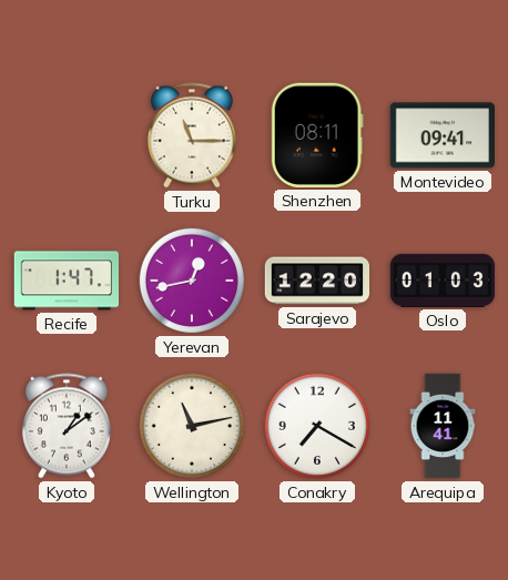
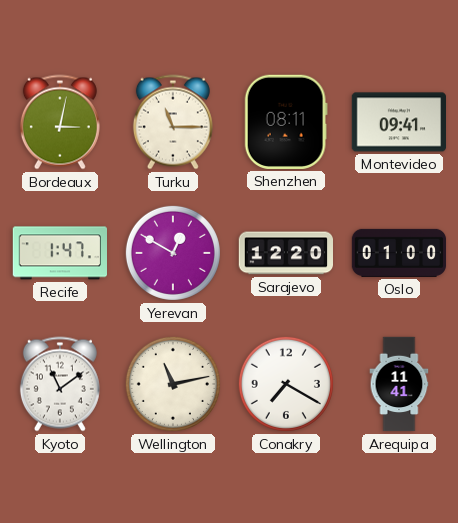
Bordeaux: none -> 3:02
Yerevan: 12:43 -> 12:50
Oslo: 01:03 -> 01:00
Kyoto: 1:09 -> 11:09
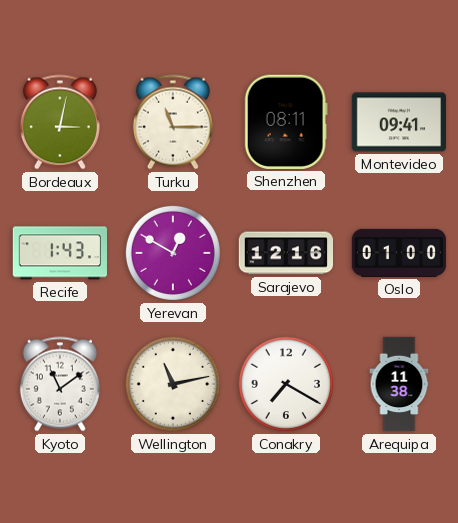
Recife: 1:47 -> 1:43
Sarajevo: 12:20 -> 12:16
Arequipa: 11:41 -> 11:38
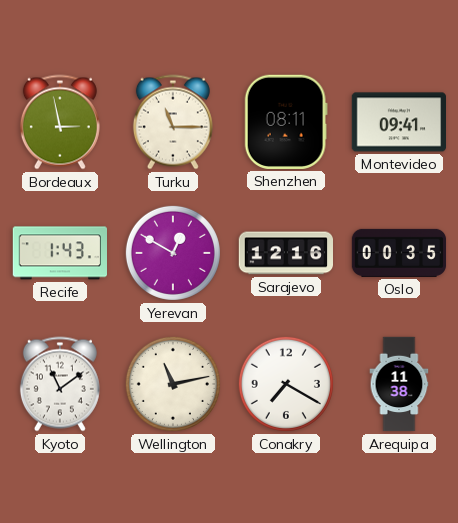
Bordeaux: 3:02 -> 2:58
Oslo: 01:00 -> 00:35
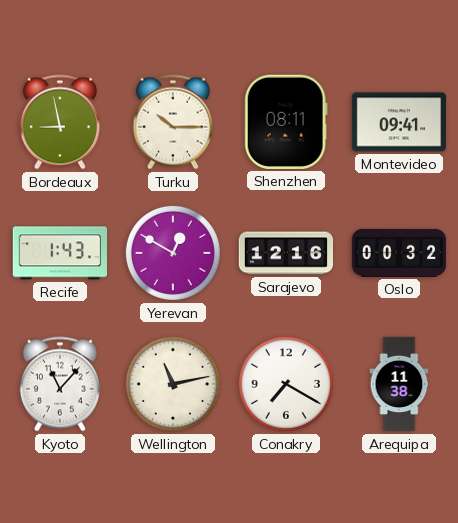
Bordeaux: 2:58 -> 8:58
Turku: 11:15 -> 10:15
Oslo: 00:35 -> 00:32
Kyoto: 11:09 -> 11:07
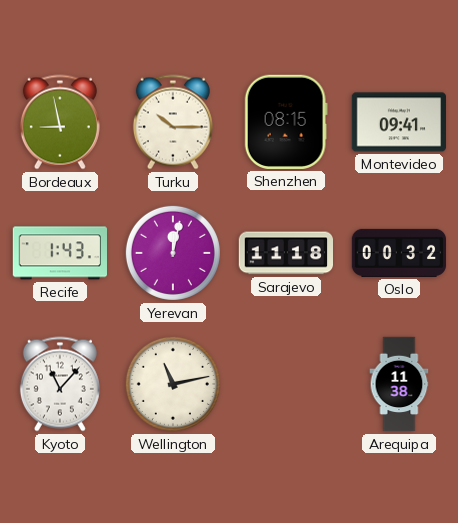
Shenzhen: 08:11 -> 08:15
Yerevan: 12:50 -> 12:02
Sarajevo: 12:16 -> 11:18
Conakry: 7:20 -> none
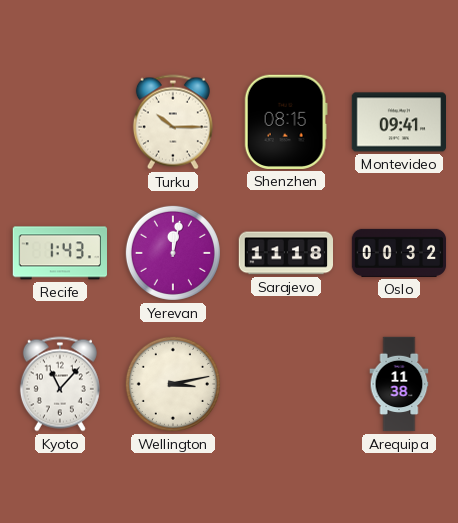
Bordeaux: 8:58 -> none
Wellington: 11:13 -> 3:13
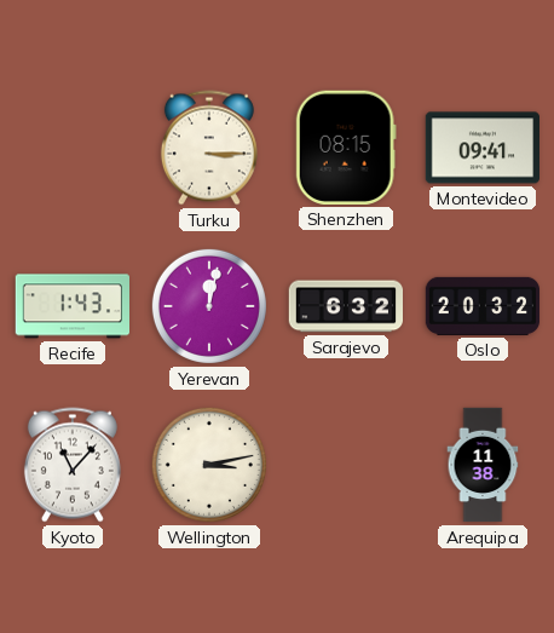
Turku: 10:15 -> 3:15
Sarajevo: 11:18 -> 6:32
Oslo: 00:32 -> 20:32
